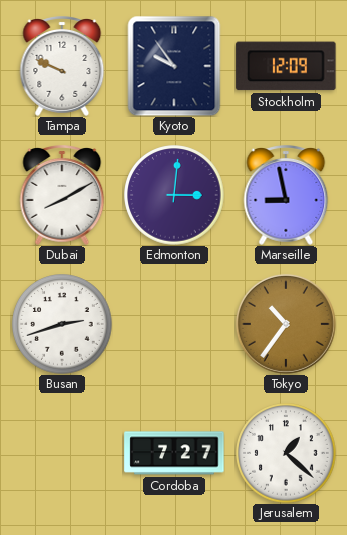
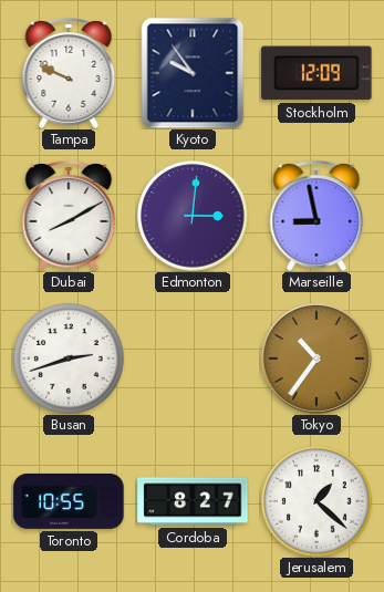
Toronto: none -> 10:55
Cordoba: 7:27 -> 8:27
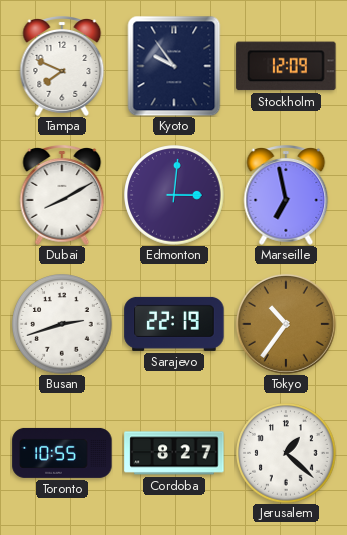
Tampa: 9:49 -> 7:49
Marseille: 8:58 -> 6:58
Sarajevo: none -> 22:19
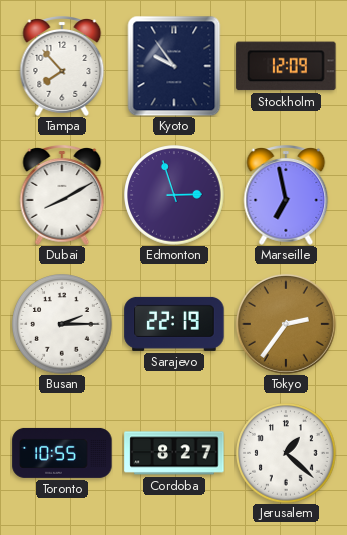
Tampa: 7:49 -> 7:53
Edmonton: 3:01 -> 2:57
Busan: 2:42 -> 2:15
Tokyo: 10:36 -> 2:36
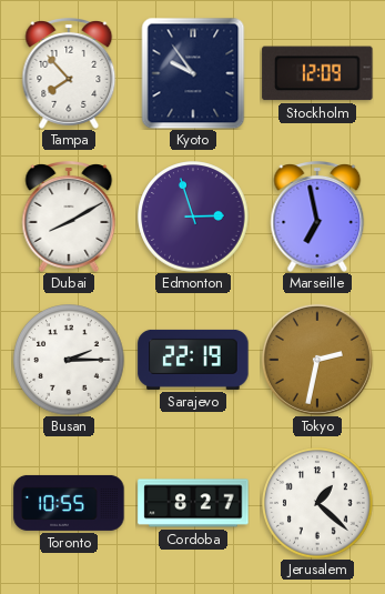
Tokyo: 2:36 -> 2:32
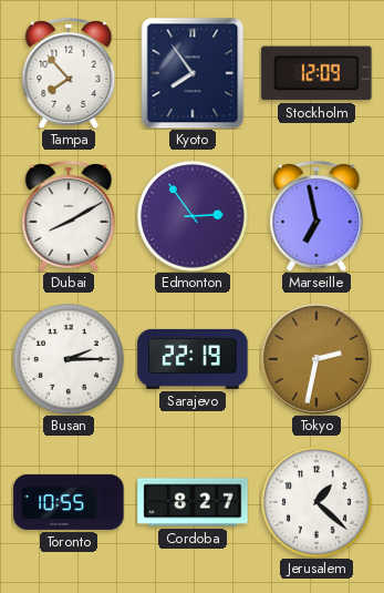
Kyoto: 9:54 -> 7:54
Edmonton: 2:57 -> 2:54
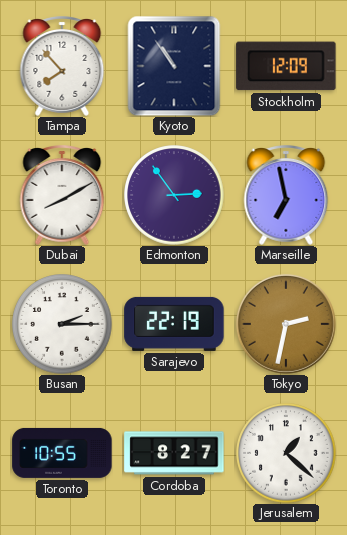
Kyoto: 7:54 -> 10:54
